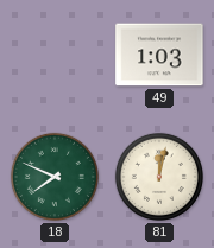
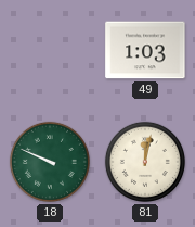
18: 7:49 -> 9:49
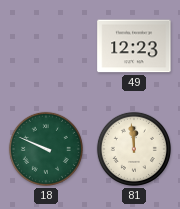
49: 1:03 -> 12:23
81: 12:02 -> 11:59
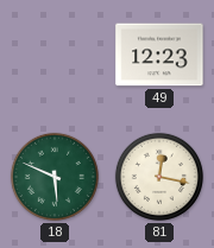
18: 9:49 -> 5:49
81: 11:59 -> 12:17
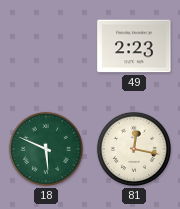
49: 12:23 -> 2:23
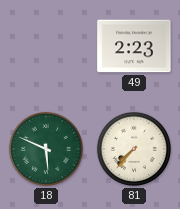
81: 12:17 -> 7:37
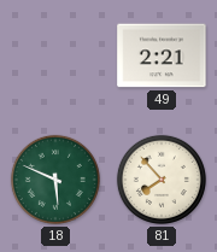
49: 2:23 -> 2:21
81: 7:37 -> 7:53
